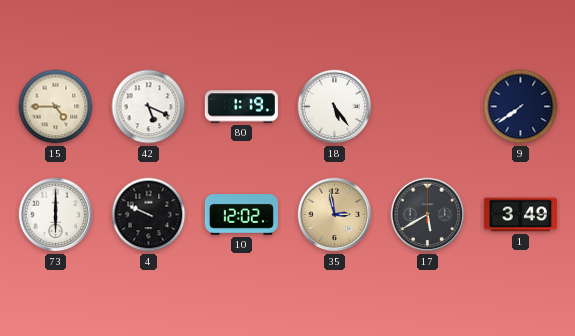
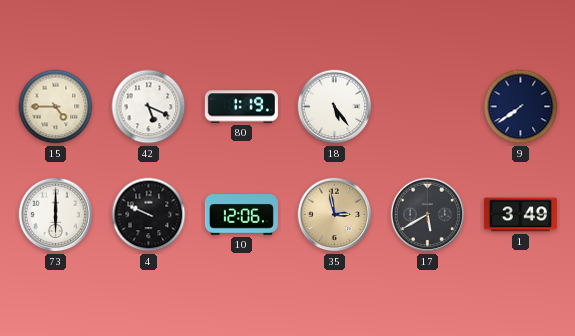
10: 12:02 -> 12:06
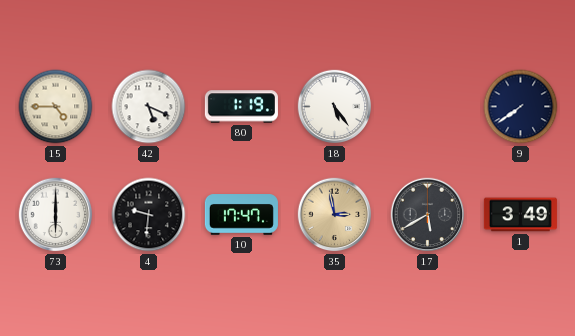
4: 9:49 -> 9:31
10: 12:06 -> 17:47
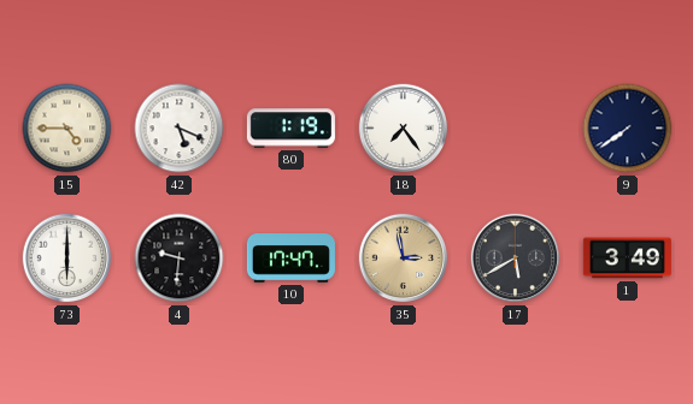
18: 5:24 -> 7:24
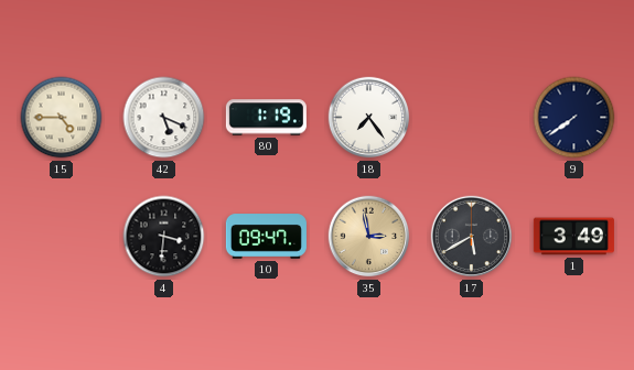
73: 6:00 -> none
4: 9:31 -> 3:31
10: 17:47 -> 09:47
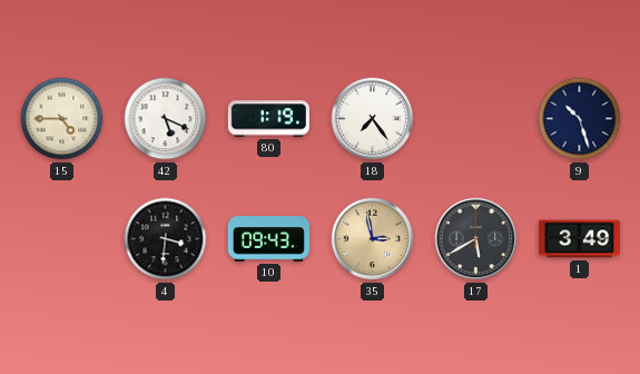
9: 7:39 -> 10:27
10: 09:47 -> 09:43
